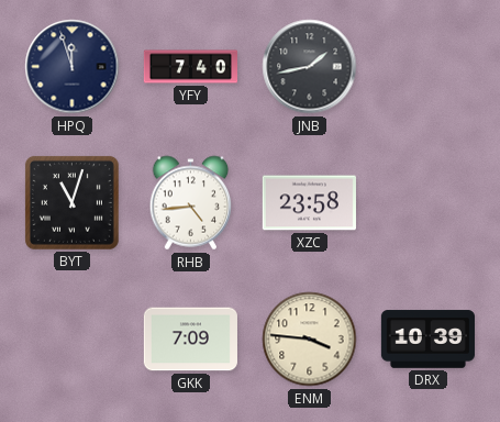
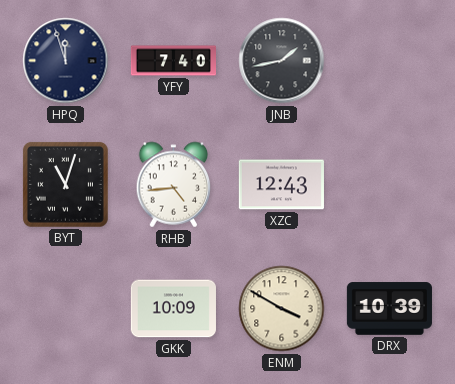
XZC: 23:58 -> 12:43
GKK: 7:09 -> 10:09
ENM: 3:46 -> 3:50
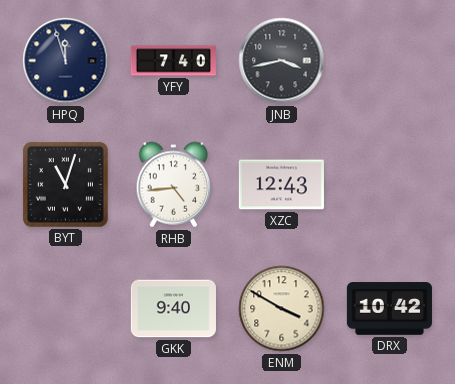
JNB: 1:43 -> 3:43
GKK: 10:09 -> 9:40
DRX: 10:39 -> 10:42
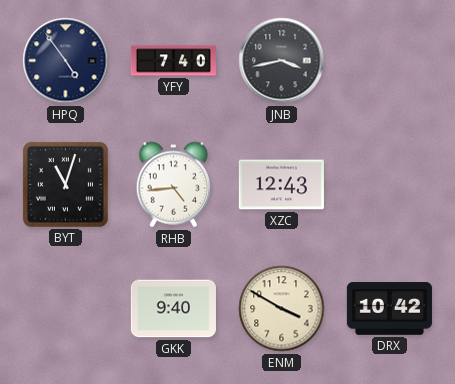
HPQ: 11:57 -> 4:54
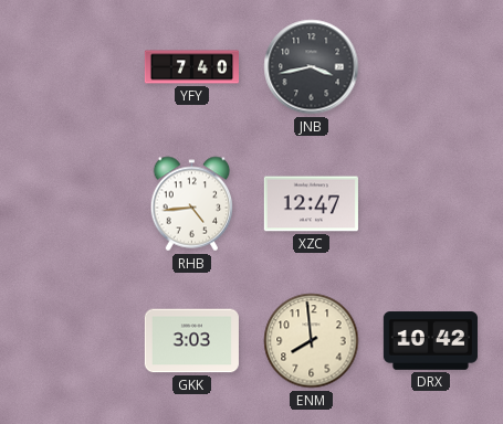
HPQ: 4:54 -> none
BYT: 11:03 -> none
XZC: 12:43 -> 12:47
GKK: 9:40 -> 3:03
ENM: 3:50 -> 7:59
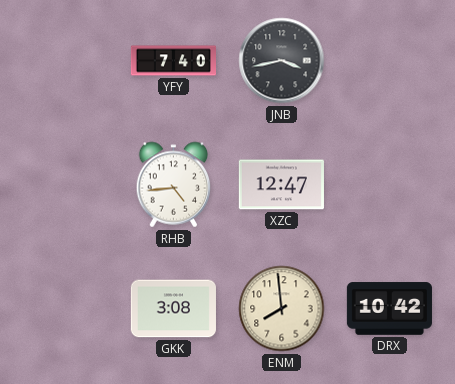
GKK: 3:03 -> 3:08
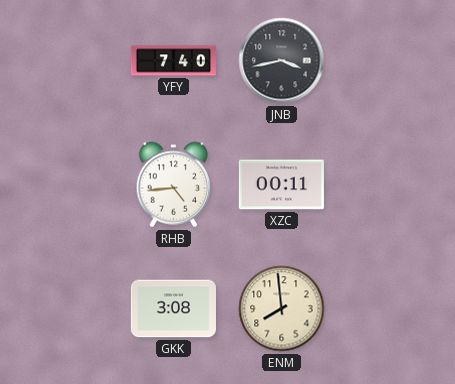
XZC: 12:47 -> 00:11
DRX: 10:42 -> none
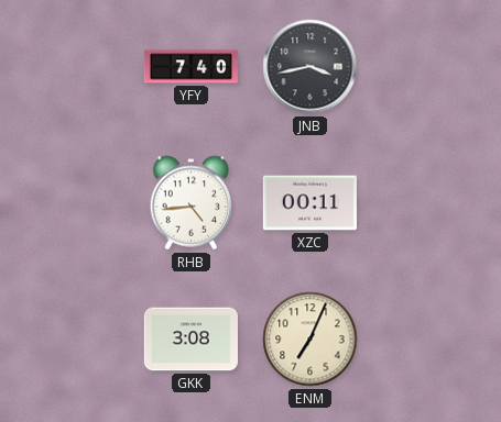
ENM: 7:59 -> 7:04
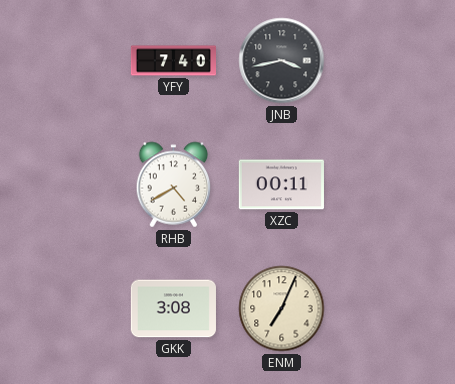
RHB: 4:44 -> 4:40
